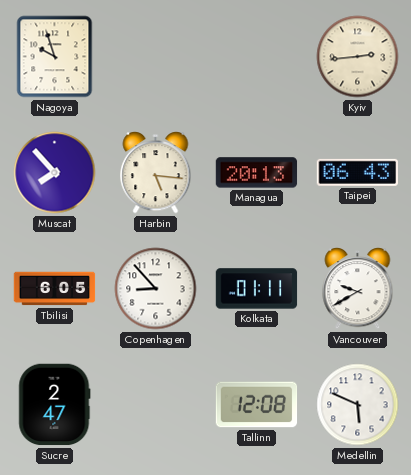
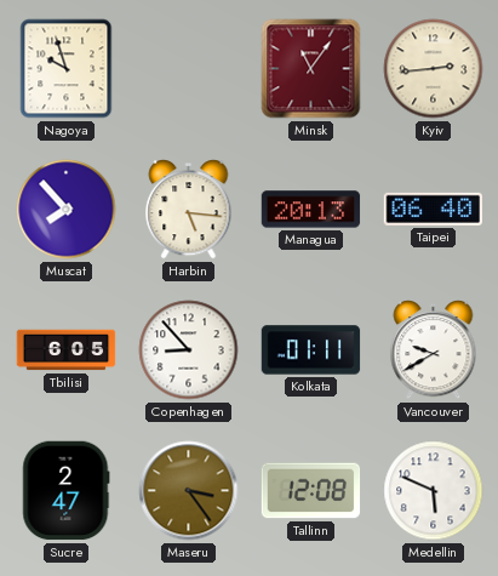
Minsk: none -> 11:06
Taipei: 06:43 -> 06:40
Maseru: none -> 3:24
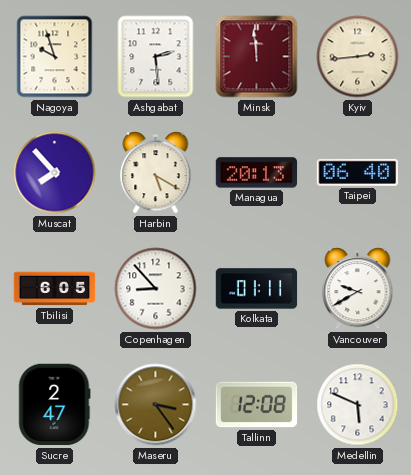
Ashgabat: none -> 2:29
Minsk: 11:06 -> 11:59
Harbin: 5:16 -> 5:20
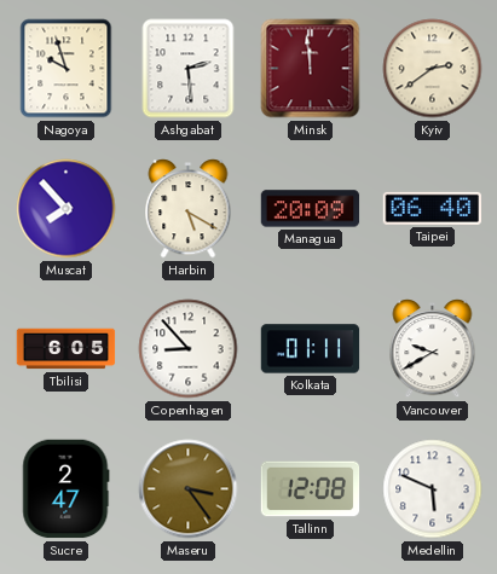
Kyiv: 2:44 -> 2:39
Managua: 20:13 -> 20:09
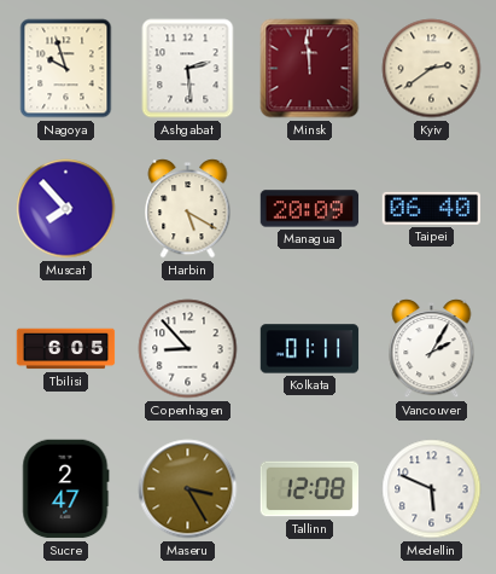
Vancouver: 9:40 -> 2:05
Maseru: 3:24 -> 3:25
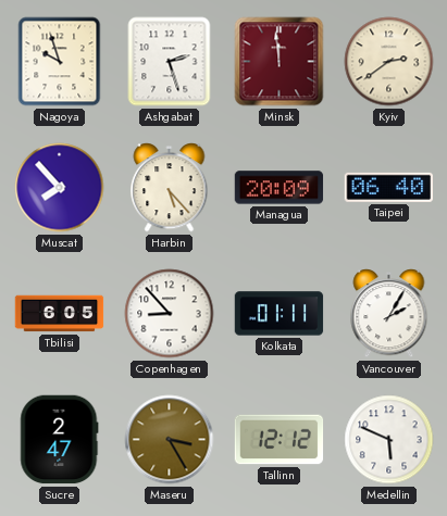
Ashgabat: 2:29 -> 2:27
Harbin: 5:20 -> 5:23
Tallinn: 12:08 -> 12:12
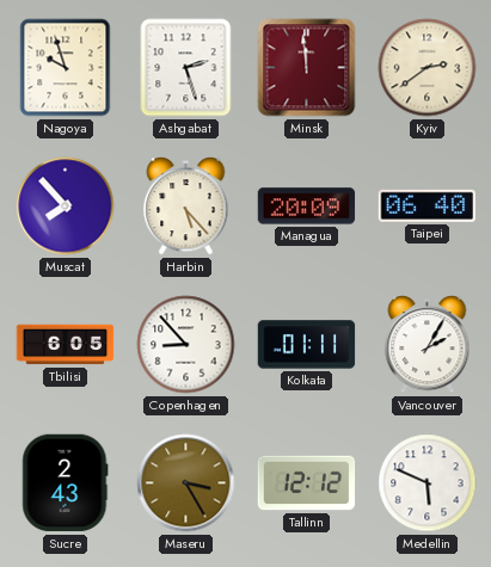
Sucre: 2:47 -> 2:43
